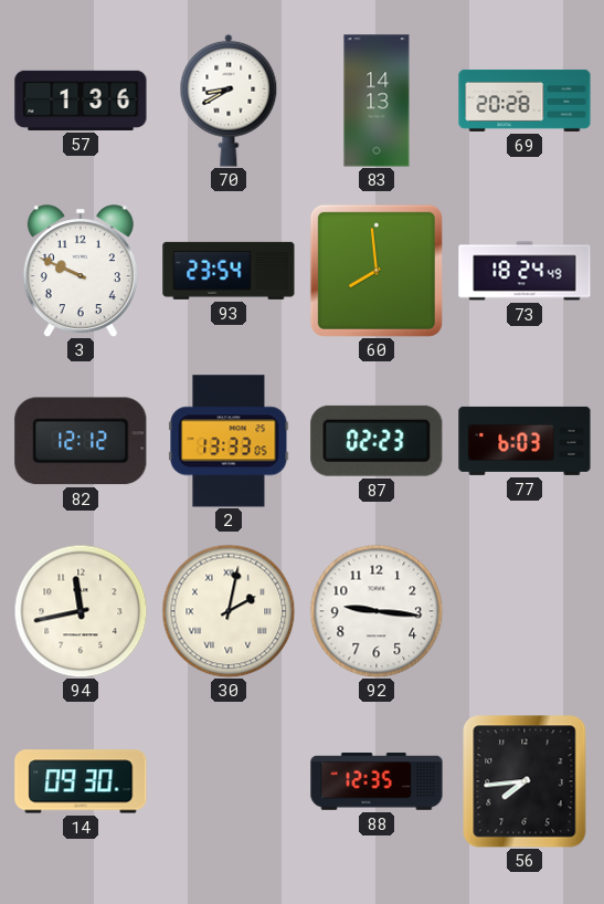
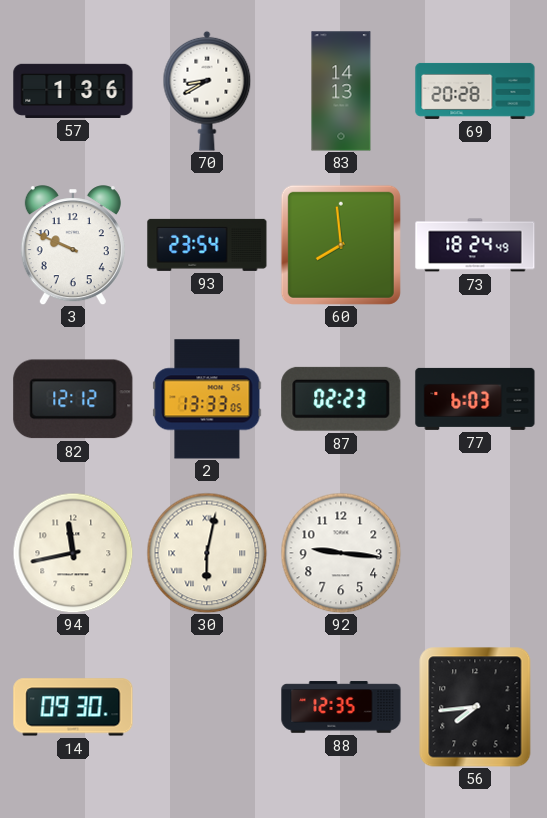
30: 2:02 -> 6:02
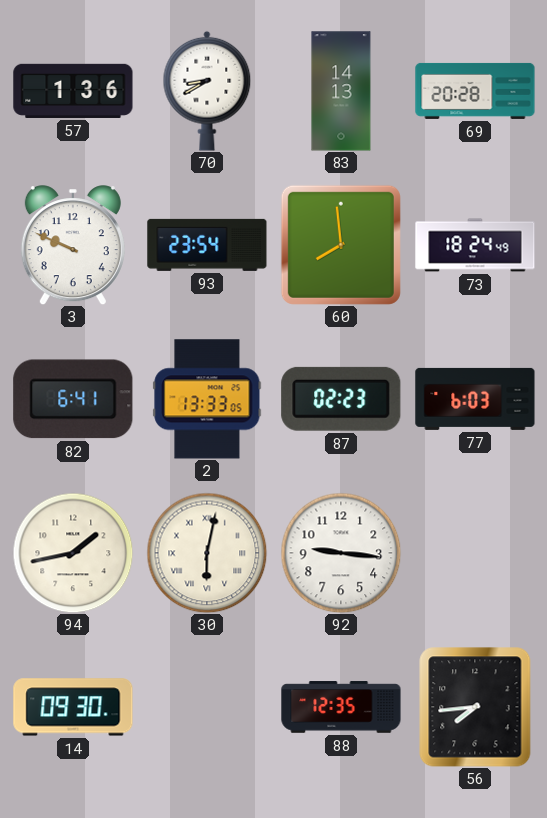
82: 12:12 -> 6:41
94: 11:43 -> 1:43
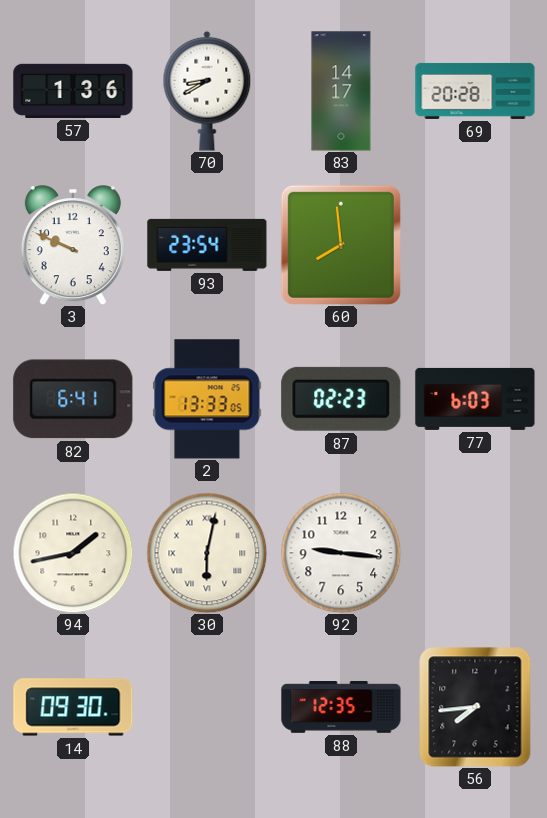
83: 14:13 -> 14:17
73: 18:24 -> none
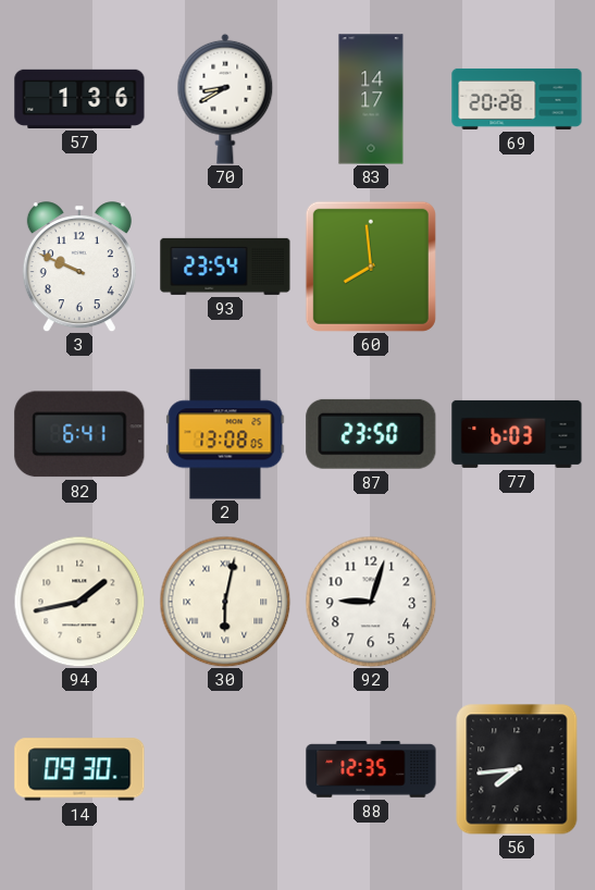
2: 13:33 -> 13:08
87: 02:23 -> 23:50
92: 9:16 -> 9:03
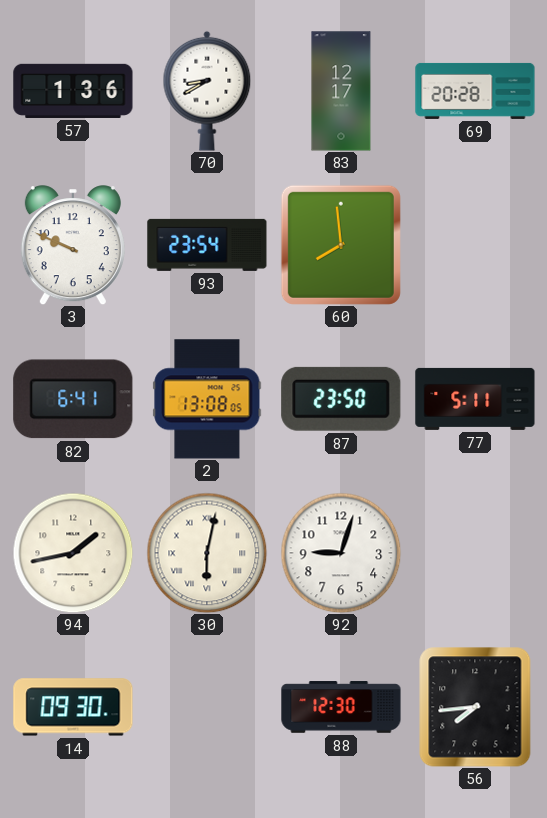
83: 14:17 -> 12:17
77: 6:03 -> 5:11
88: 12:35 -> 12:30
